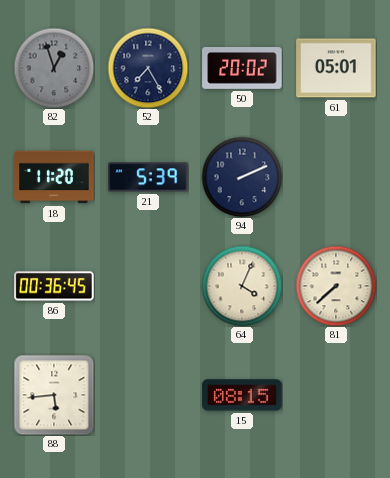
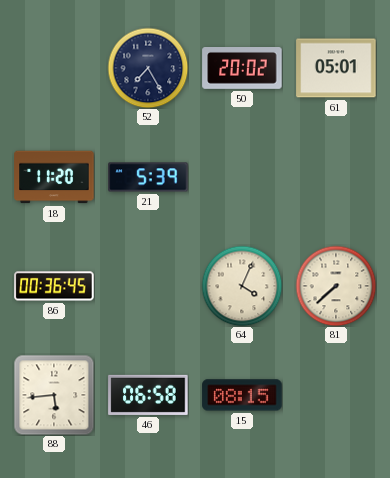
82: 12:57 -> none
94: 2:11 -> none
46: none -> 06:58
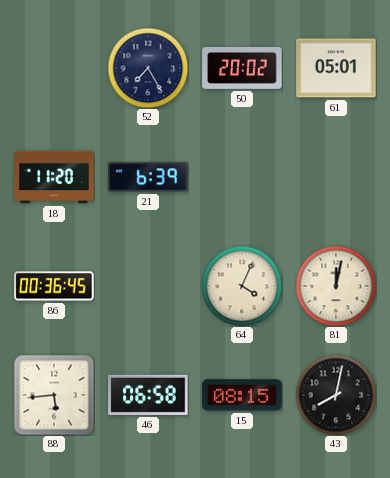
21: 5:39 -> 6:39
81: 7:38 -> 12:02
43: none -> 8:02
